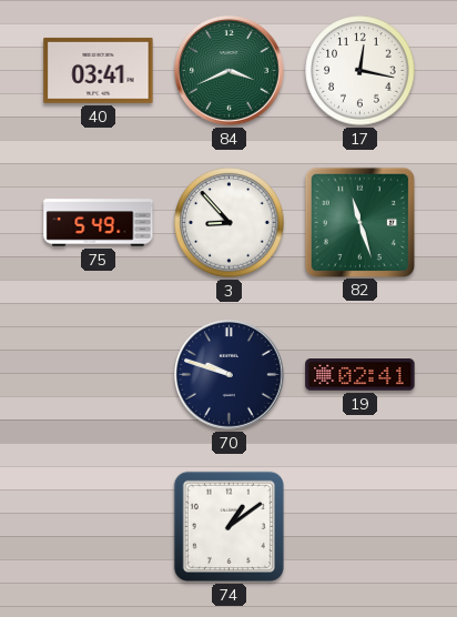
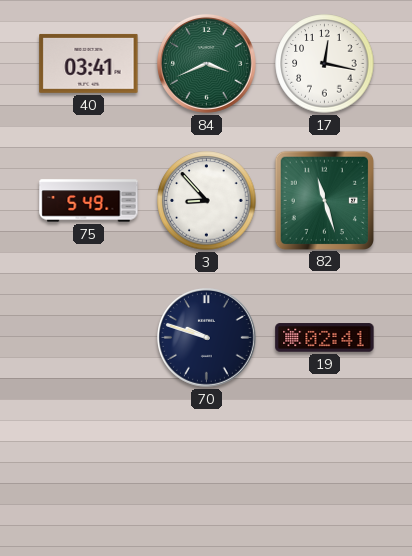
74: 1:09 -> none
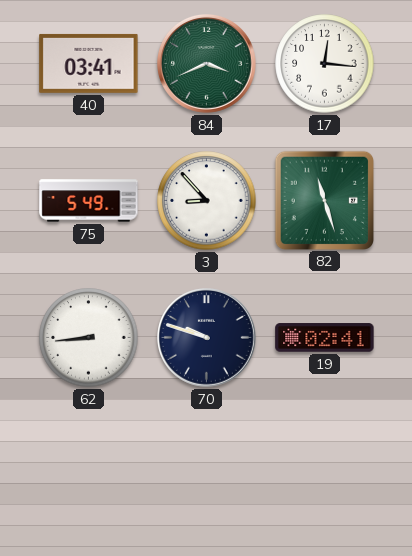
17: 12:17 -> 12:16
62: none -> 8:44
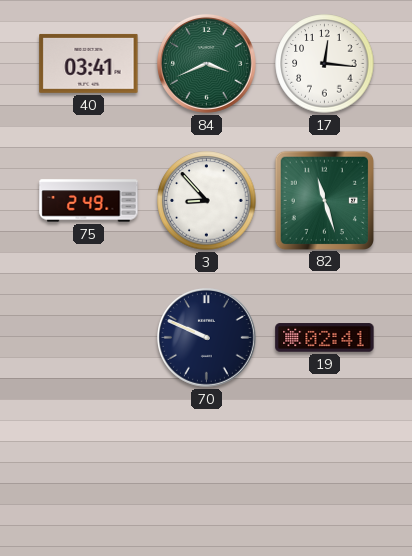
75: 5:49 -> 2:49
62: 8:44 -> none
70: 9:48 -> 9:49
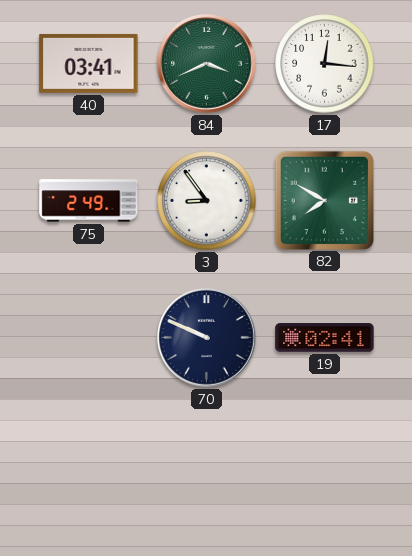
3: 8:53 -> 8:54
82: 11:27 -> 7:50
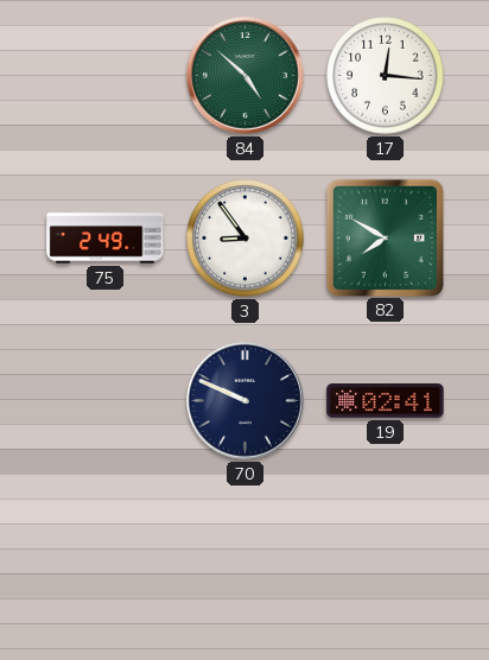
40: 03:41 -> none
84: 3:41 -> 4:52
